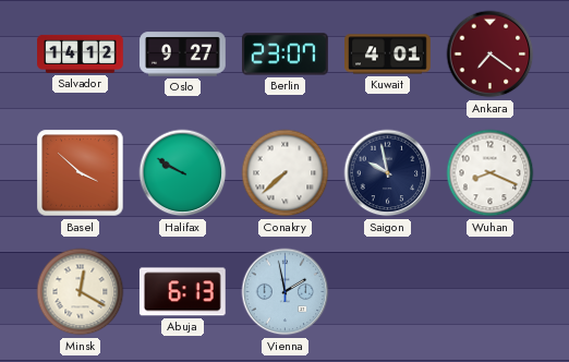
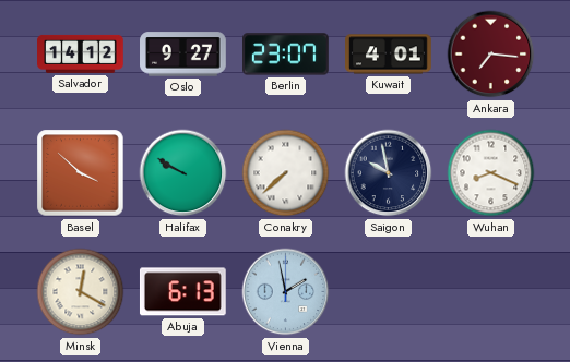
Ankara: 7:21 -> 7:16
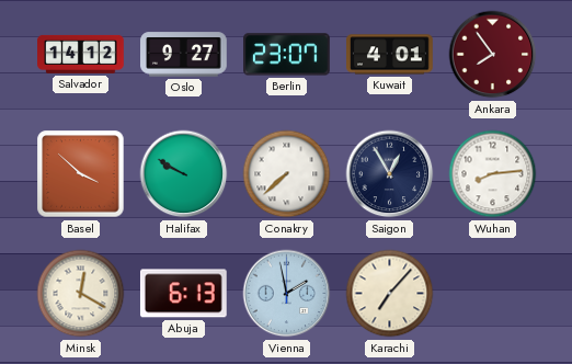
Ankara: 7:16 -> 7:54
Saigon: 9:58 -> 12:55
Wuhan: 8:19 -> 8:14
Karachi: none -> 7:07
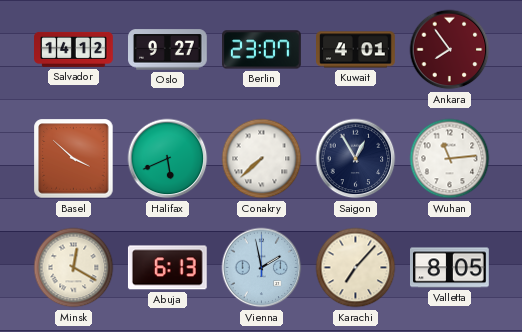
Halifax: 9:50 -> 5:41
Wuhan: 8:14 -> 11:14
Valletta: none -> 8:05
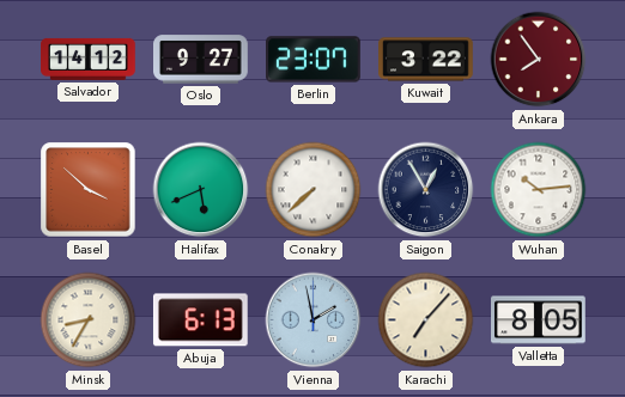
Kuwait: 4:01 -> 3:22
Wuhan: 11:14 -> 10:14
Minsk: 12:20 -> 8:35
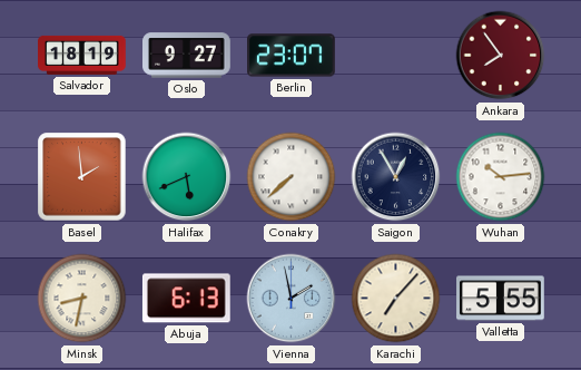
Salvador: 14:12 -> 18:19
Kuwait: 3:22 -> none
Basel: 3:52 -> 1:59
Minsk: 8:35 -> 8:32
Valletta: 8:05 -> 5:55
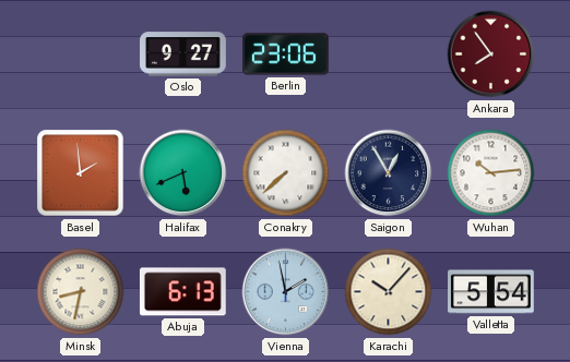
Salvador: 18:19 -> none
Berlin: 23:07 -> 23:06
Karachi: 7:07 -> 10:07
Valletta: 5:55 -> 5:54
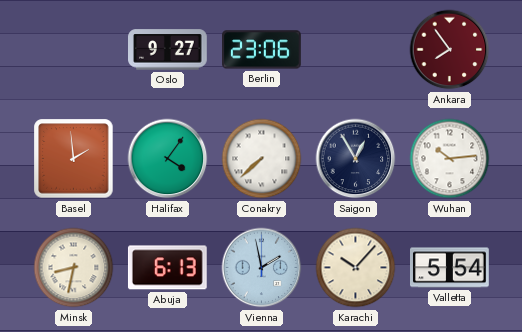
Halifax: 5:41 -> 4:06
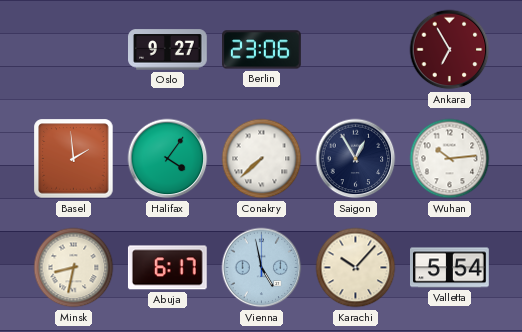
Ankara: 7:54 -> 6:55
Abuja: 6:13 -> 6:17
Vienna: 1:58 -> 4:58
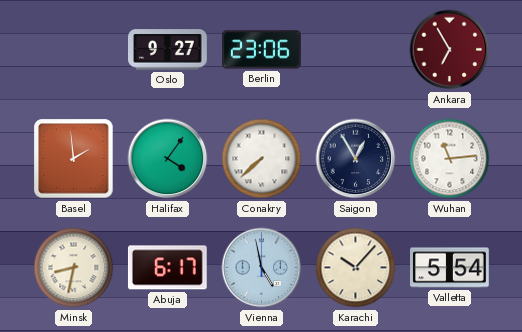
Wuhan: 10:14 -> 11:14
